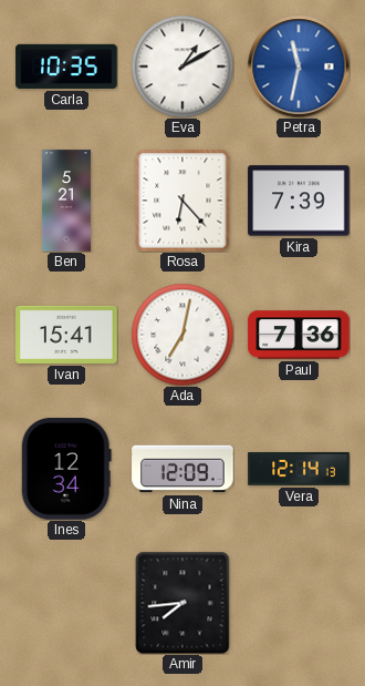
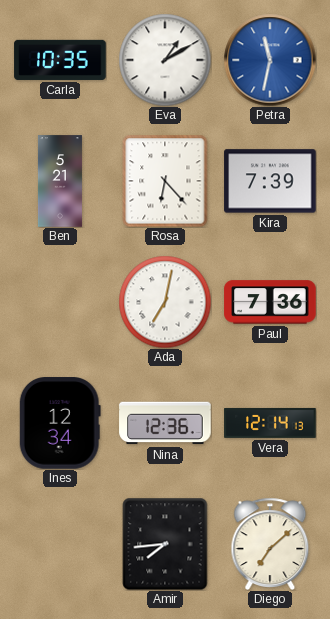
Ivan: 15:41 -> none
Nina: 12:09 -> 12:36
Diego: none -> 7:08
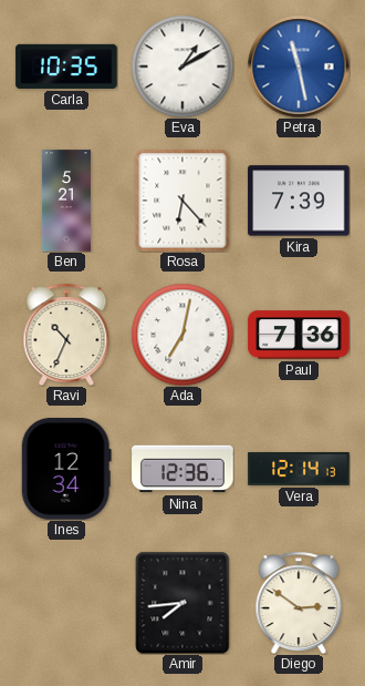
Petra: 11:32 -> 11:28
Ravi: none -> 10:34
Diego: 7:08 -> 2:51
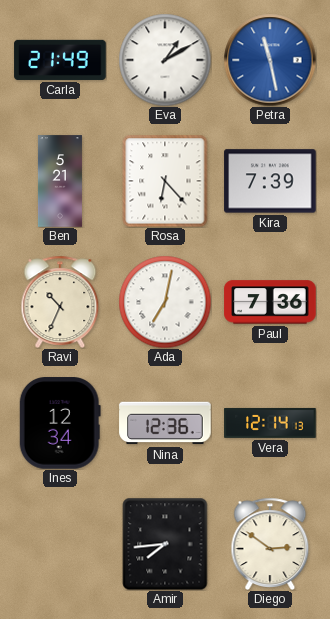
Carla: 10:35 -> 21:49
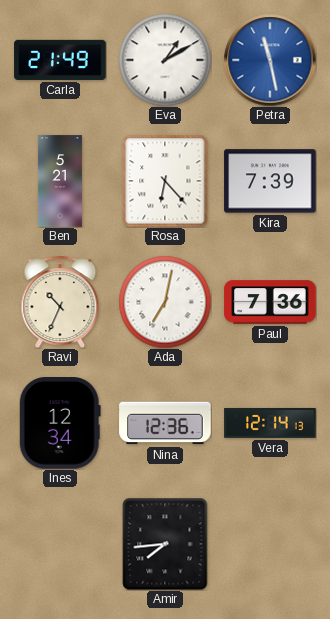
Diego: 2:51 -> none
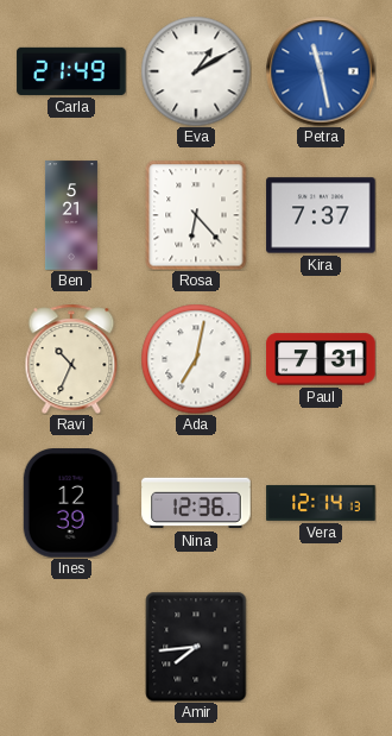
Kira: 7:39 -> 7:37
Paul: 7:36 -> 7:31
Ines: 12:34 -> 12:39
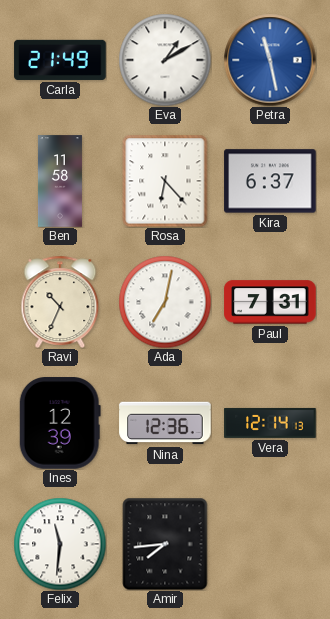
Ben: 5:21 -> 11:58
Kira: 7:37 -> 6:37
Felix: none -> 11:31
